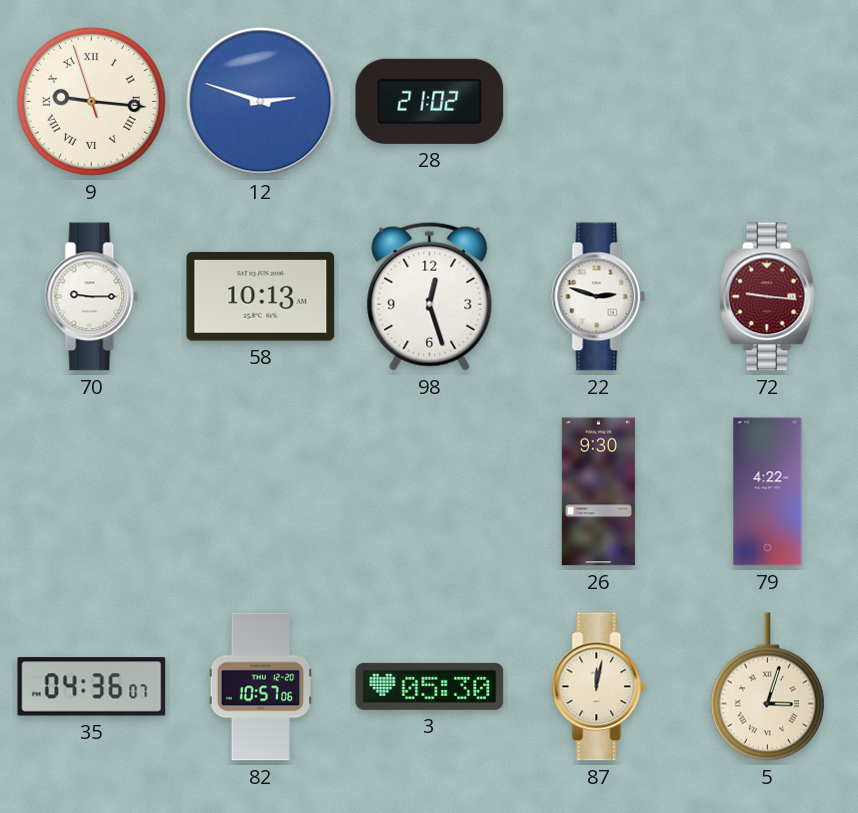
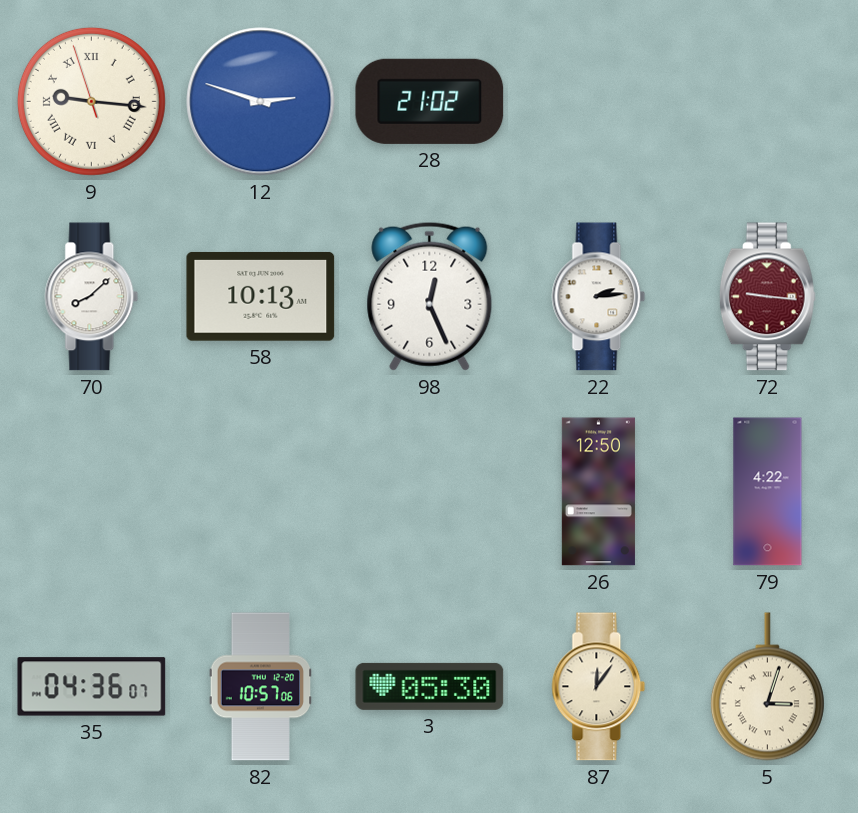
70: 9:15 -> 8:08
98: 12:27 -> 12:26
22: 2:48 -> 2:14
26: 9:30 -> 12:50
87: 12:02 -> 12:06
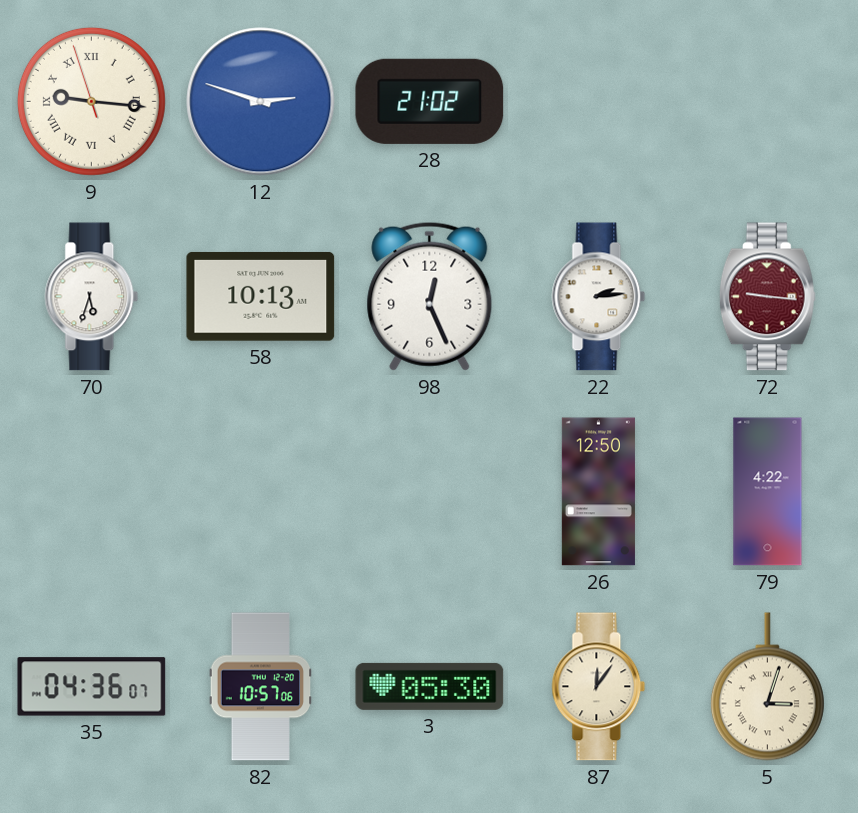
70: 8:08 -> 5:33
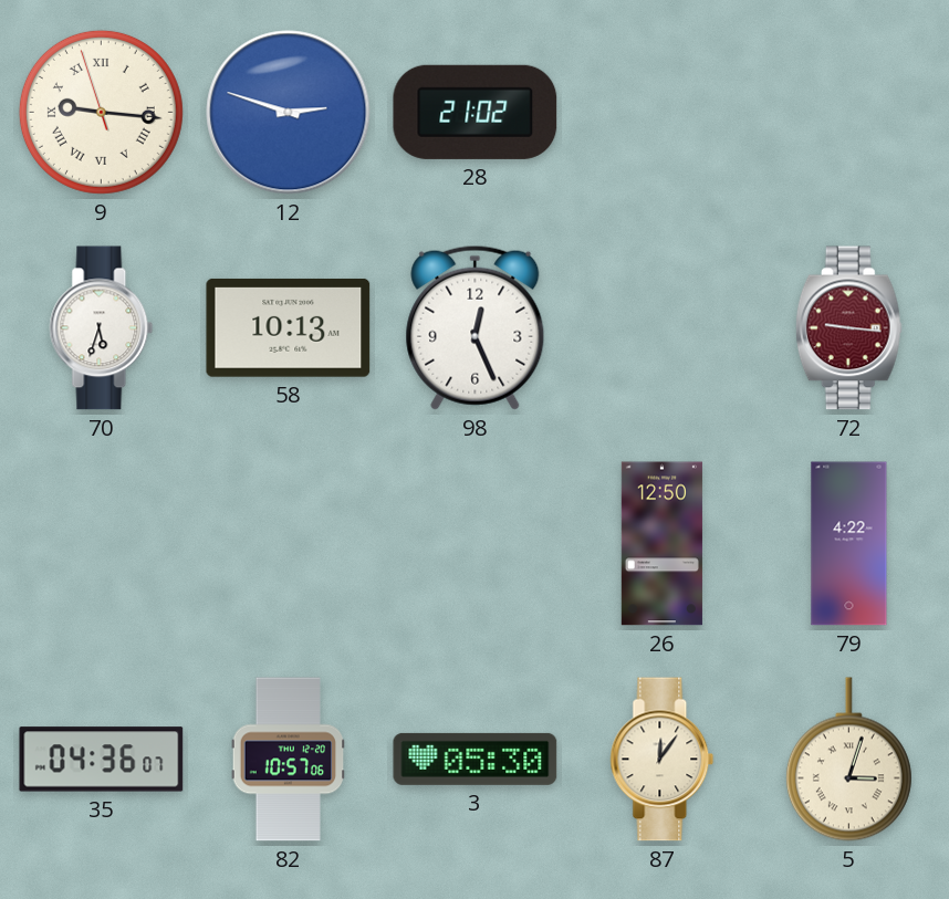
22: 2:14 -> none
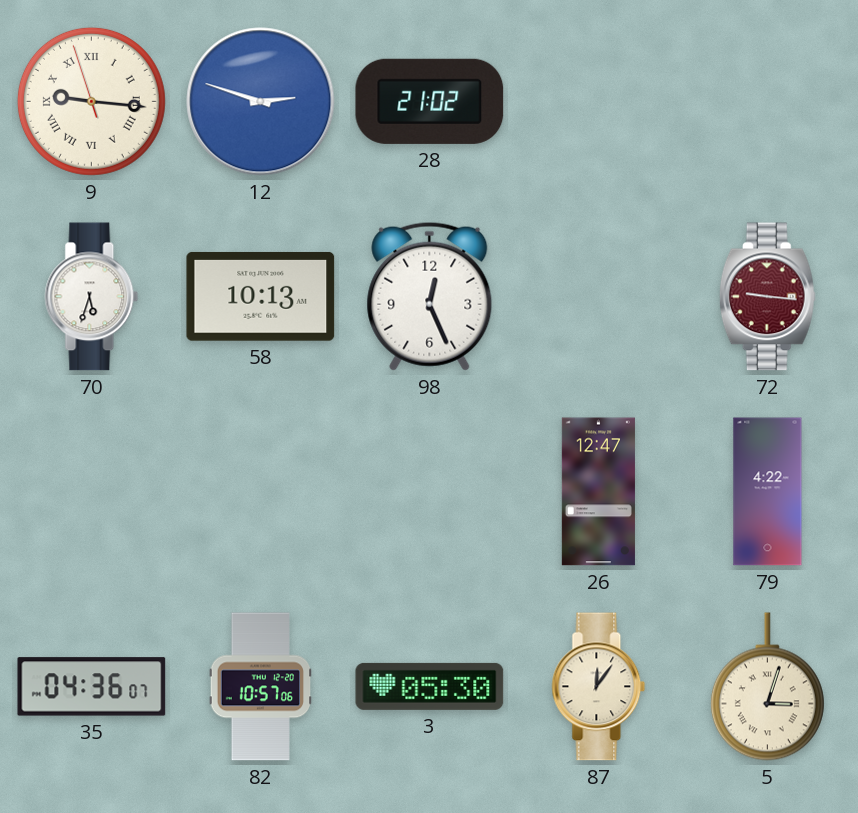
26: 12:50 -> 12:47
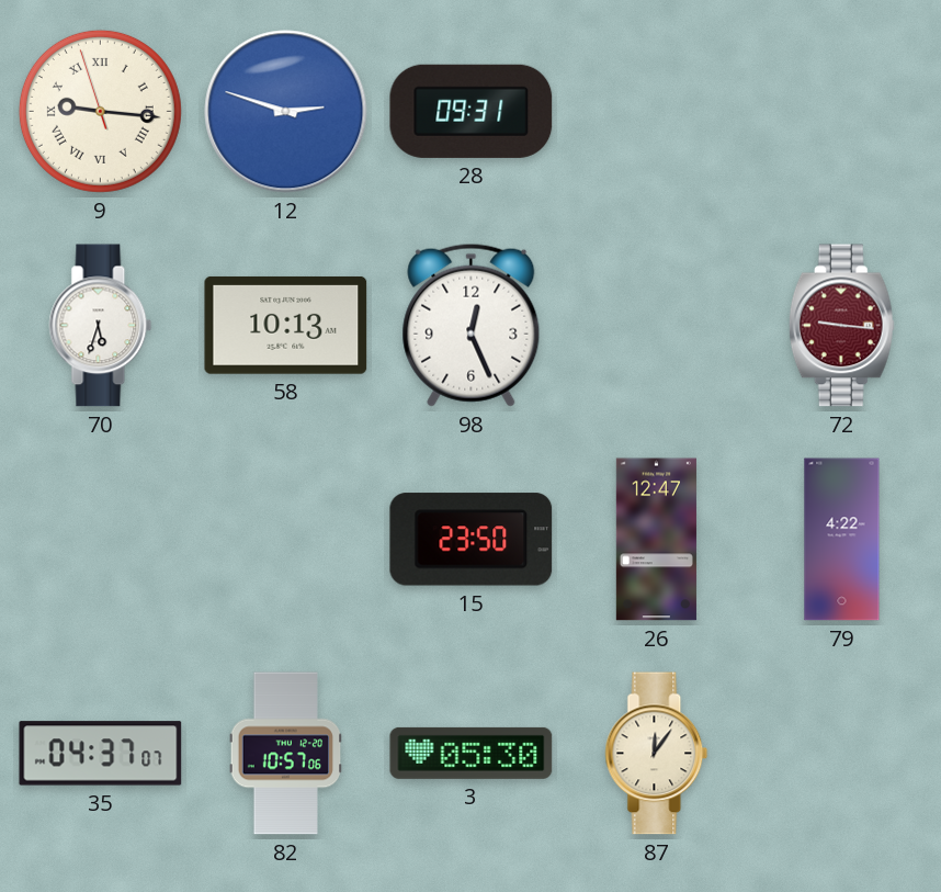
28: 21:02 -> 09:31
15: none -> 23:50
35: 04:36 -> 04:37
5: 3:03 -> none
